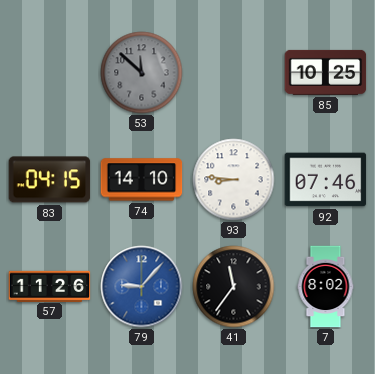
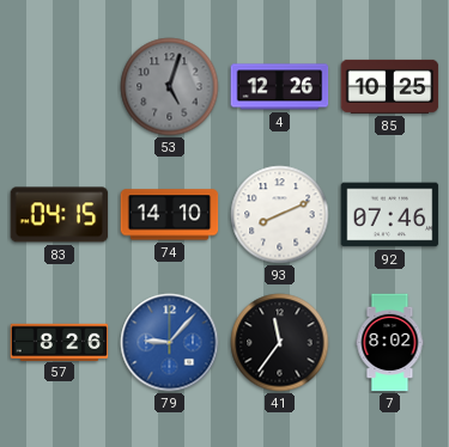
53: 11:52 -> 5:03
4: none -> 12:26
93: 8:46 -> 8:11
57: 11:26 -> 8:26
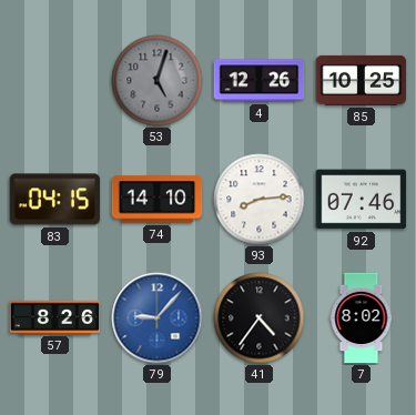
93: 8:11 -> 8:14
41: 11:36 -> 4:36
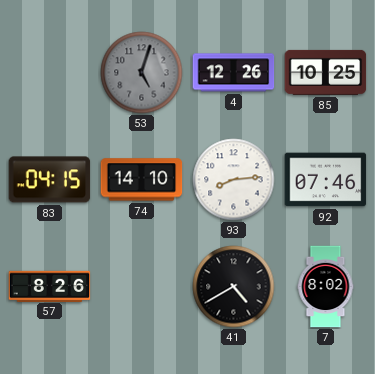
79: 9:07 -> none
41: 4:36 -> 4:40
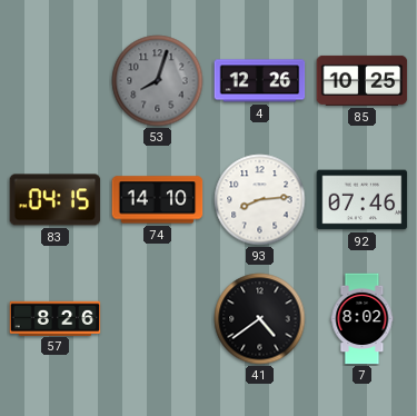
53: 5:03 -> 8:03
41: 4:40 -> 4:39
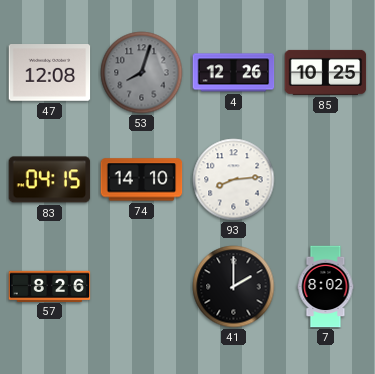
47: none -> 12:08
92: 07:46 -> none
41: 4:39 -> 2:00
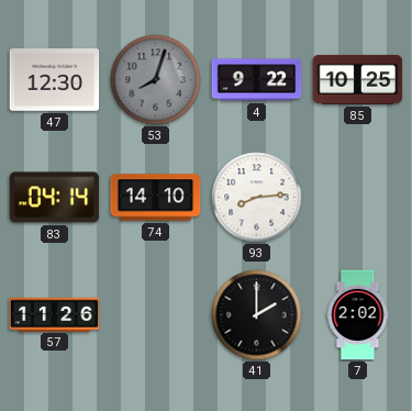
47: 12:08 -> 12:30
4: 12:26 -> 9:22
83: 04:15 -> 04:14
57: 8:26 -> 11:26
7: 8:02 -> 2:02
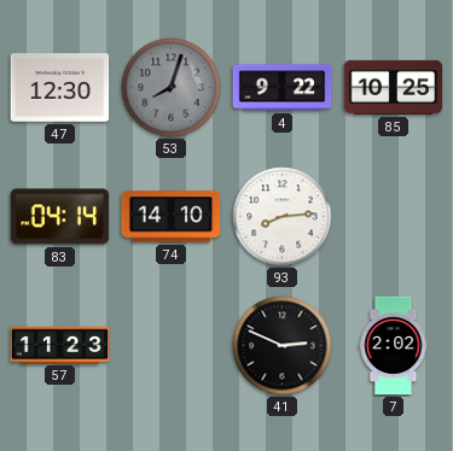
57: 11:26 -> 11:23
41: 2:00 -> 2:49
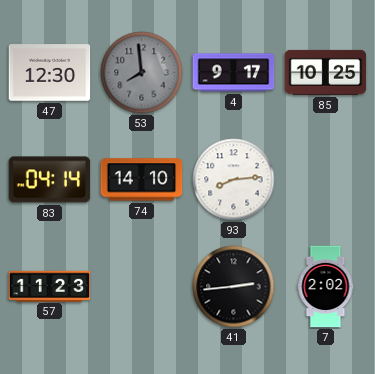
53: 8:03 -> 7:59
4: 9:22 -> 9:17
41: 2:49 -> 2:44
